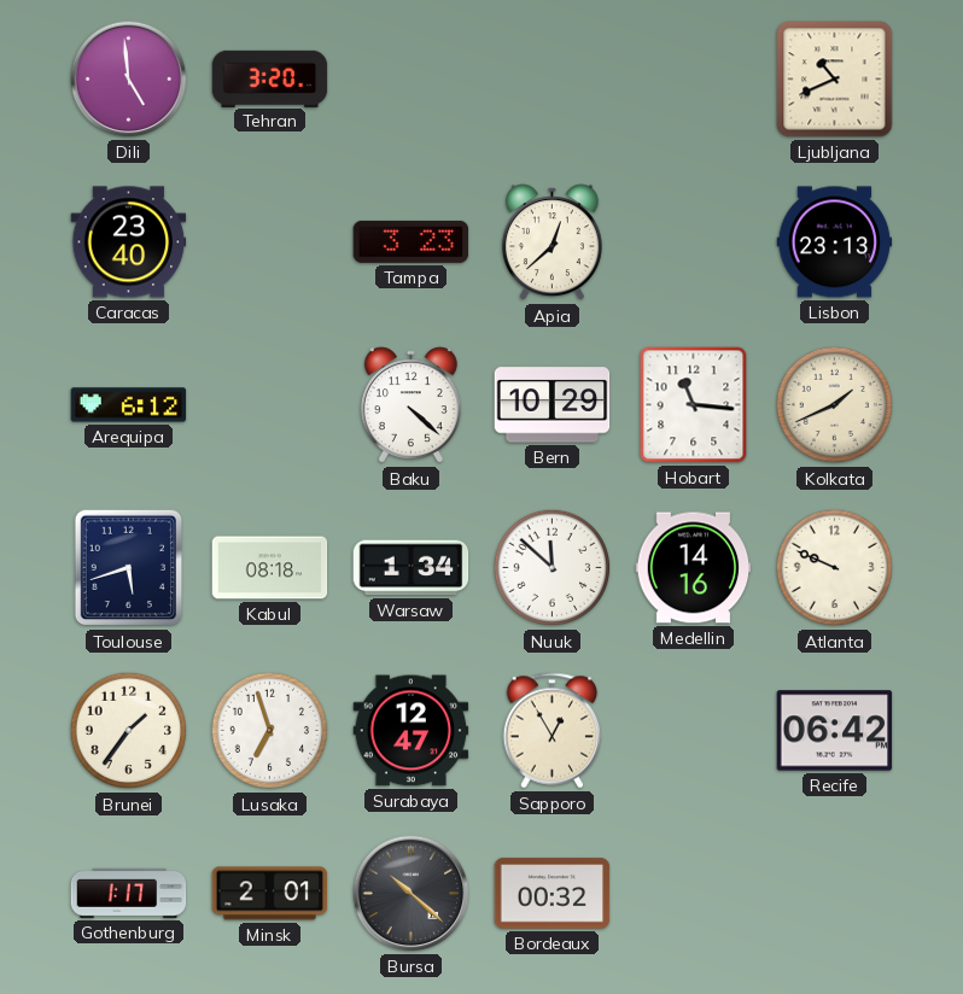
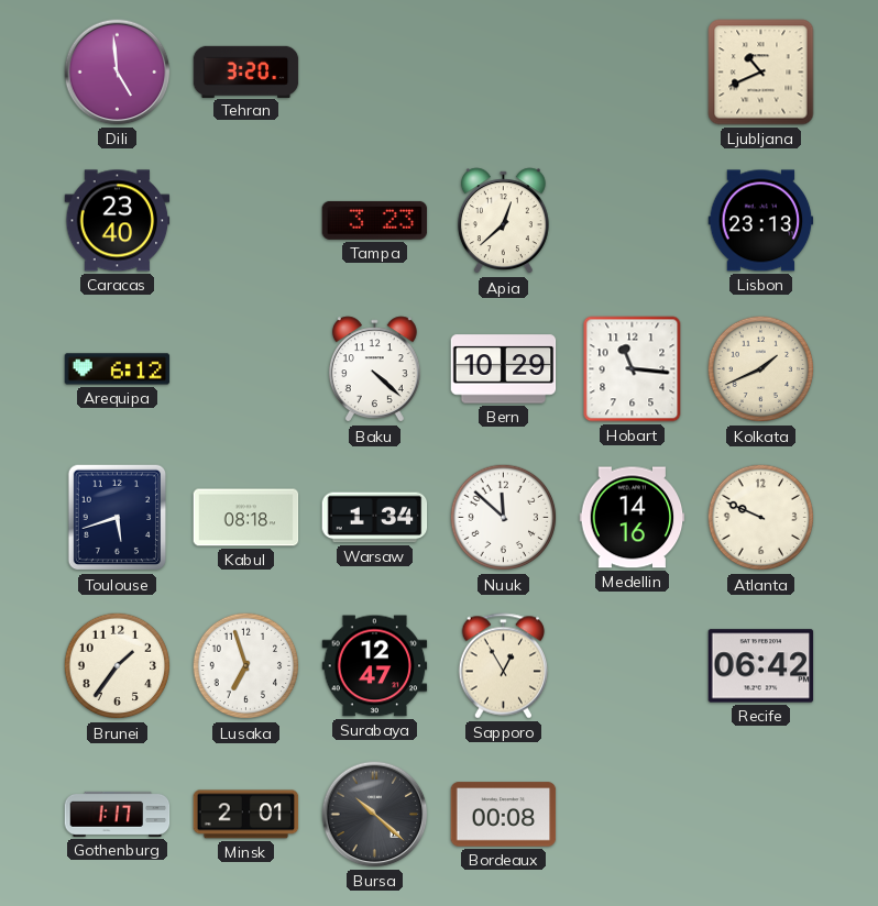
Bordeaux: 00:32 -> 00:08
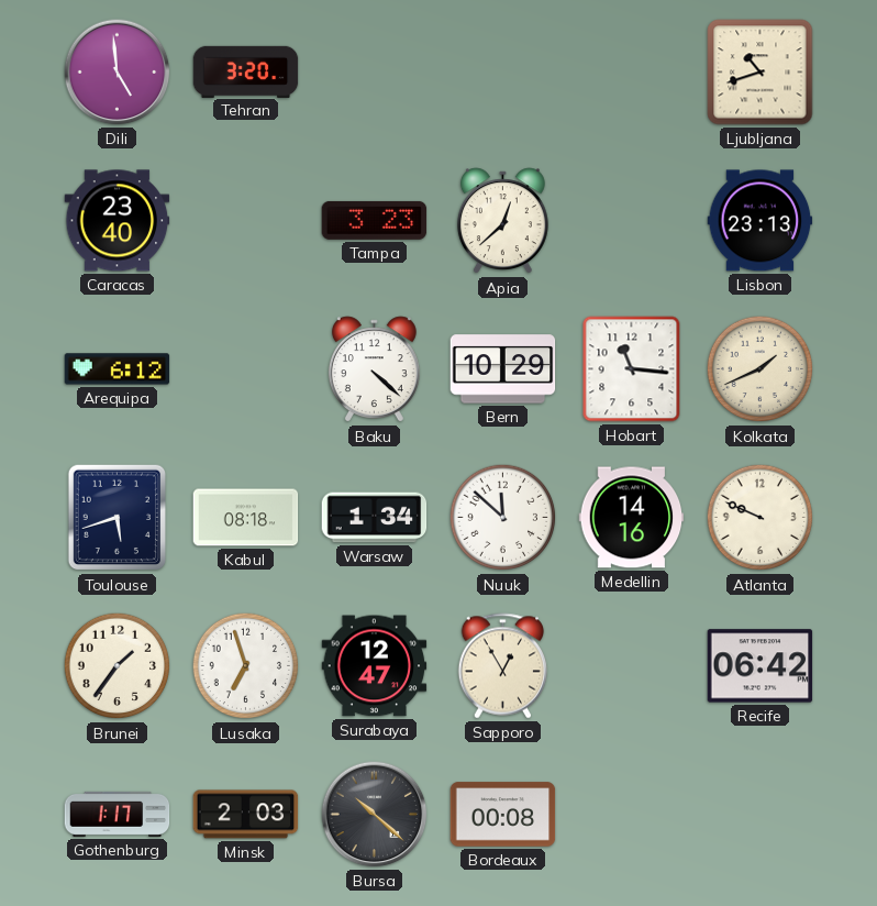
Ljubljana: 10:41 -> 10:42
Minsk: 2:01 -> 2:03
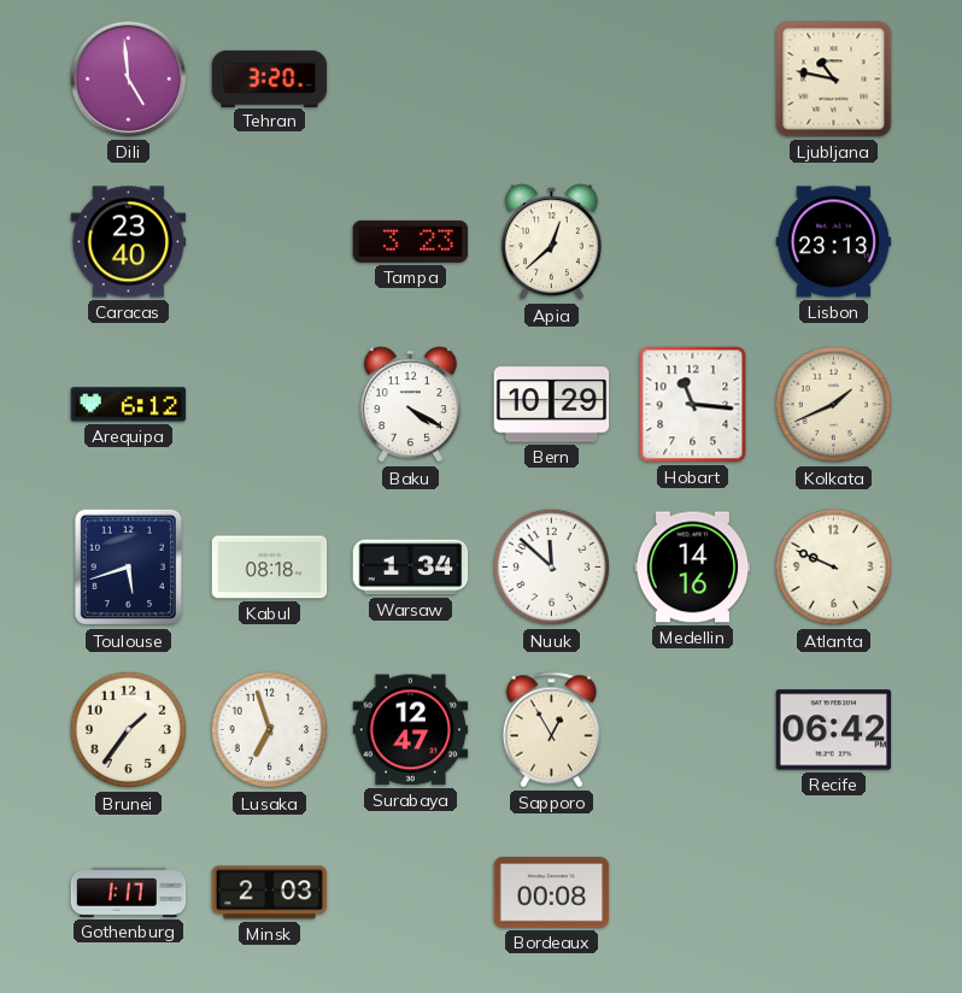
Ljubljana: 10:42 -> 10:47
Baku: 4:22 -> 4:20
Bursa: 10:22 -> none
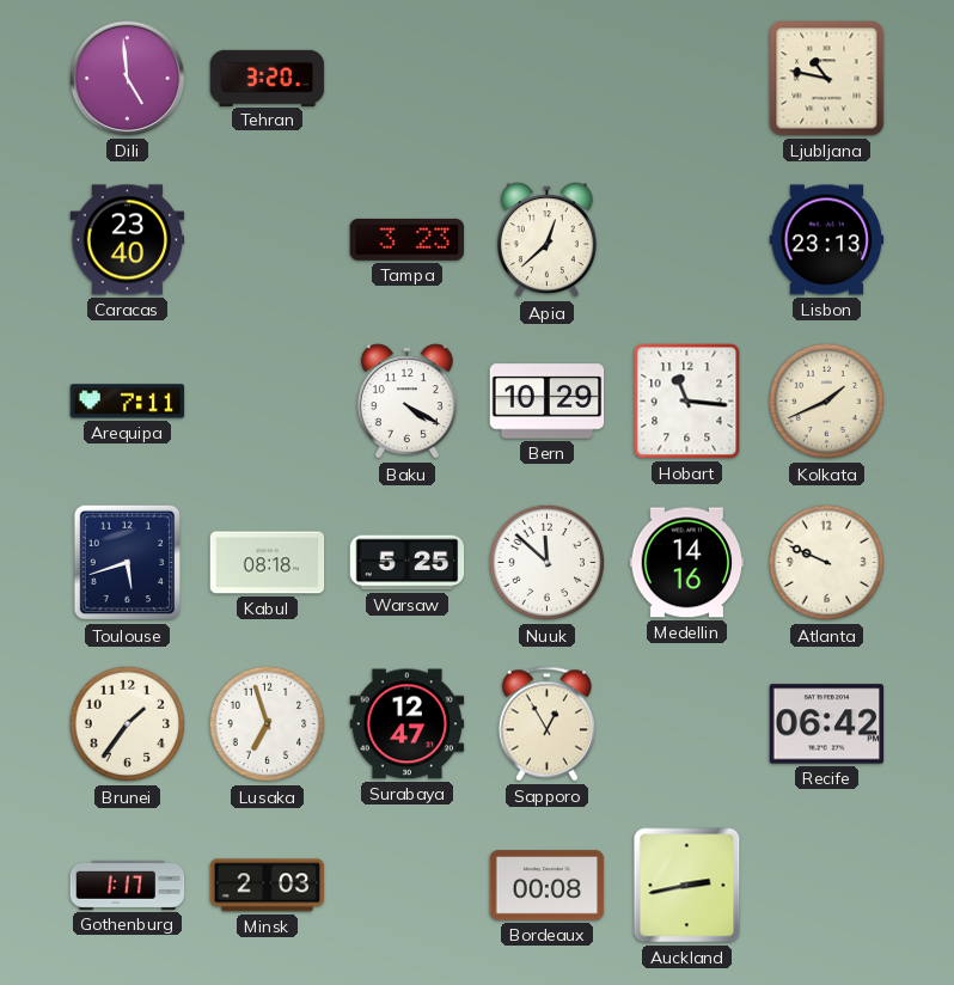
Arequipa: 6:12 -> 7:11
Warsaw: 1:34 -> 5:25
Auckland: none -> 2:43
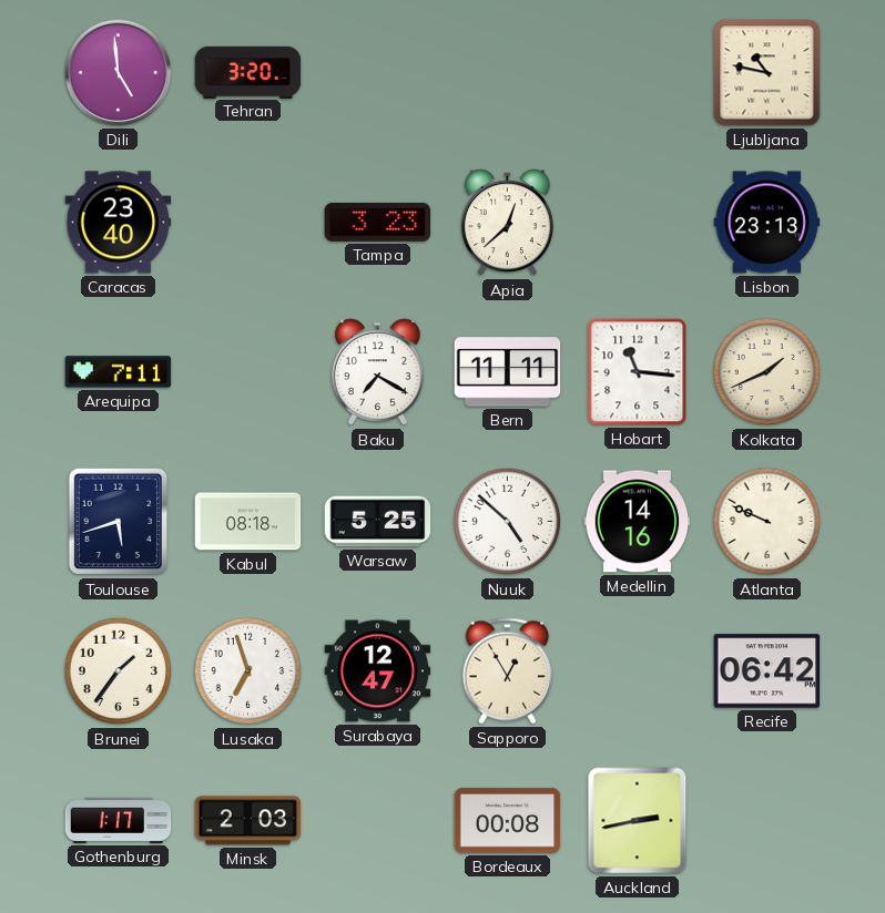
Baku: 4:20 -> 7:20
Bern: 10:29 -> 11:11
Nuuk: 11:52 -> 4:52
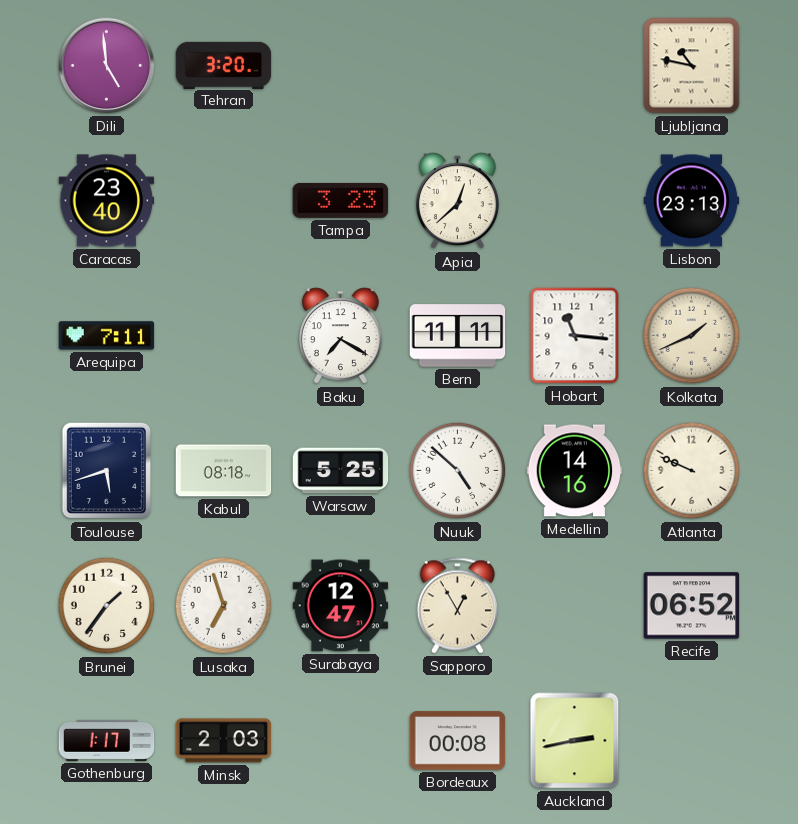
Recife: 06:42 -> 06:52
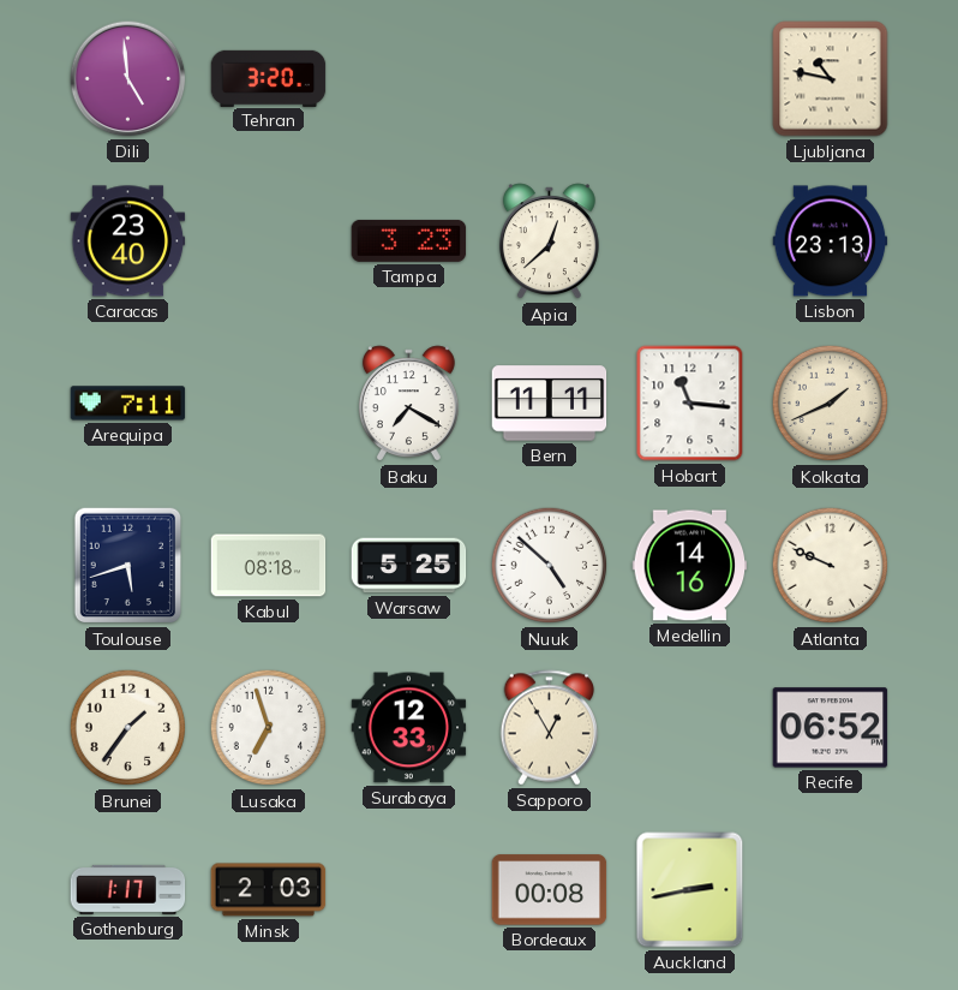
Surabaya: 12:47 -> 12:33
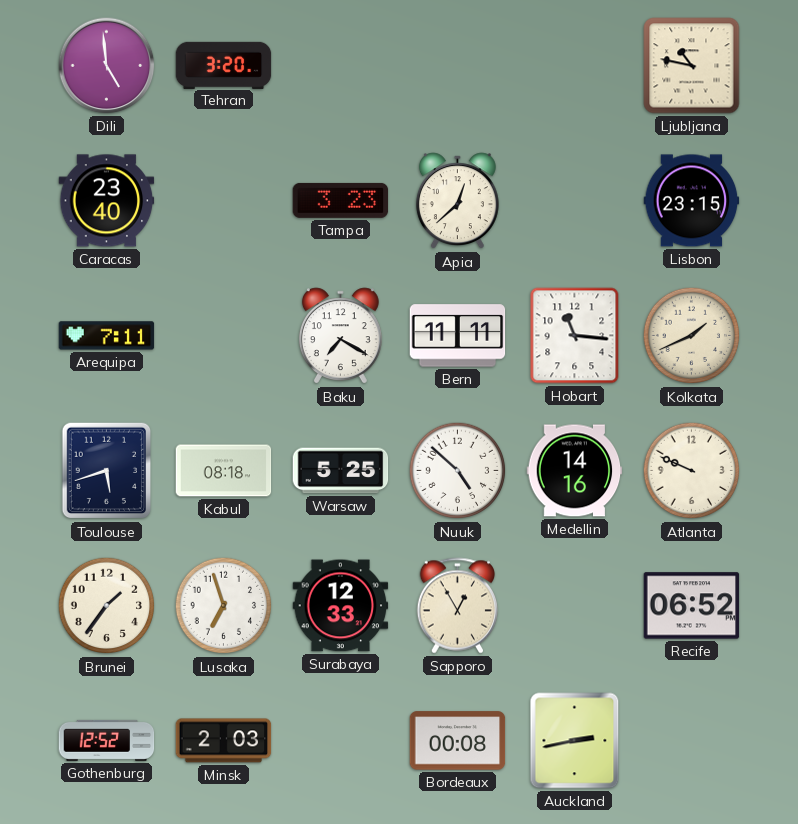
Lisbon: 23:13 -> 23:15
Gothenburg: 1:17 -> 12:52
